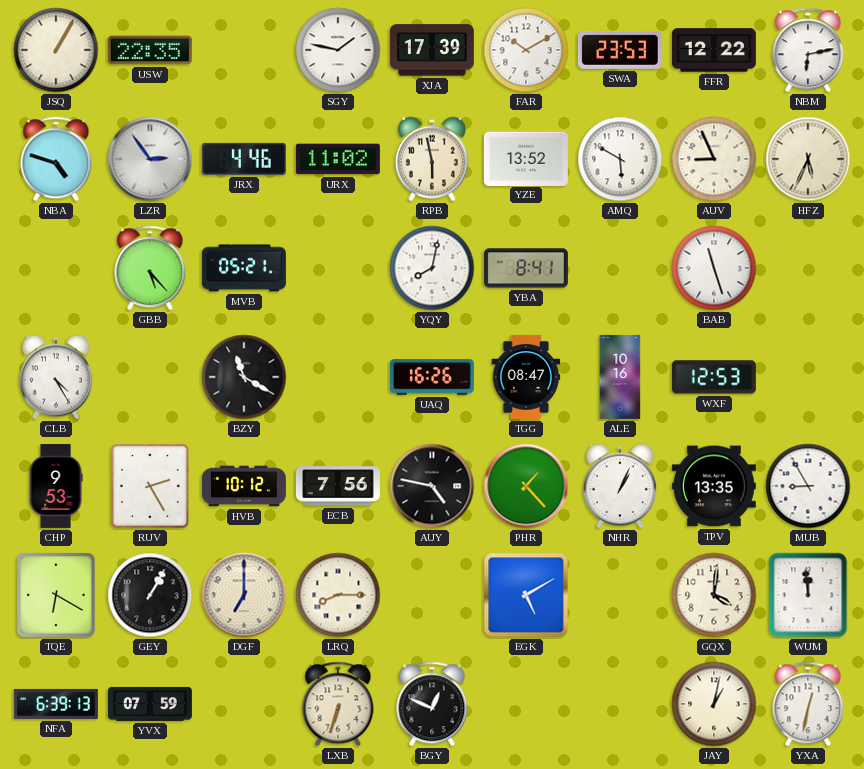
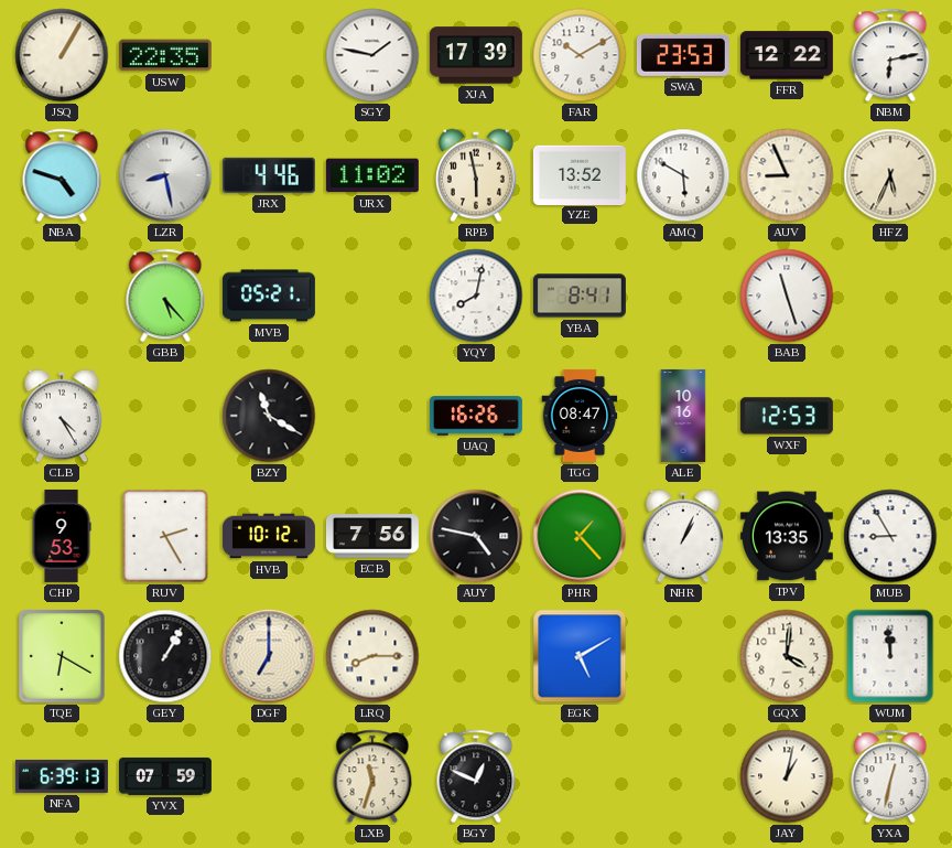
LZR: 2:54 -> 8:28
LXB: 6:33 -> 11:33
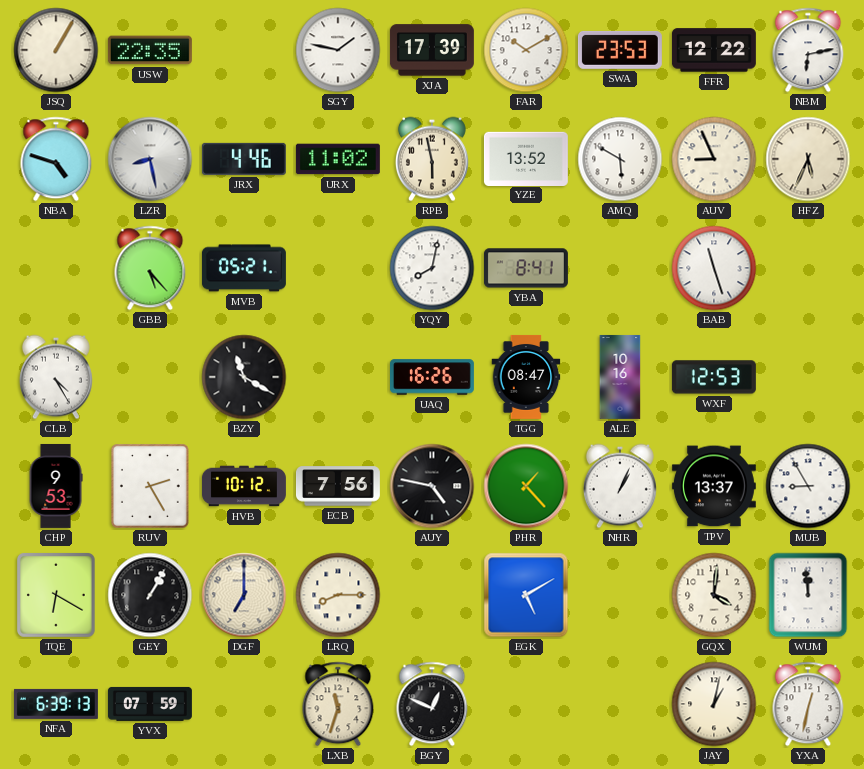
TPV: 13:35 -> 13:37
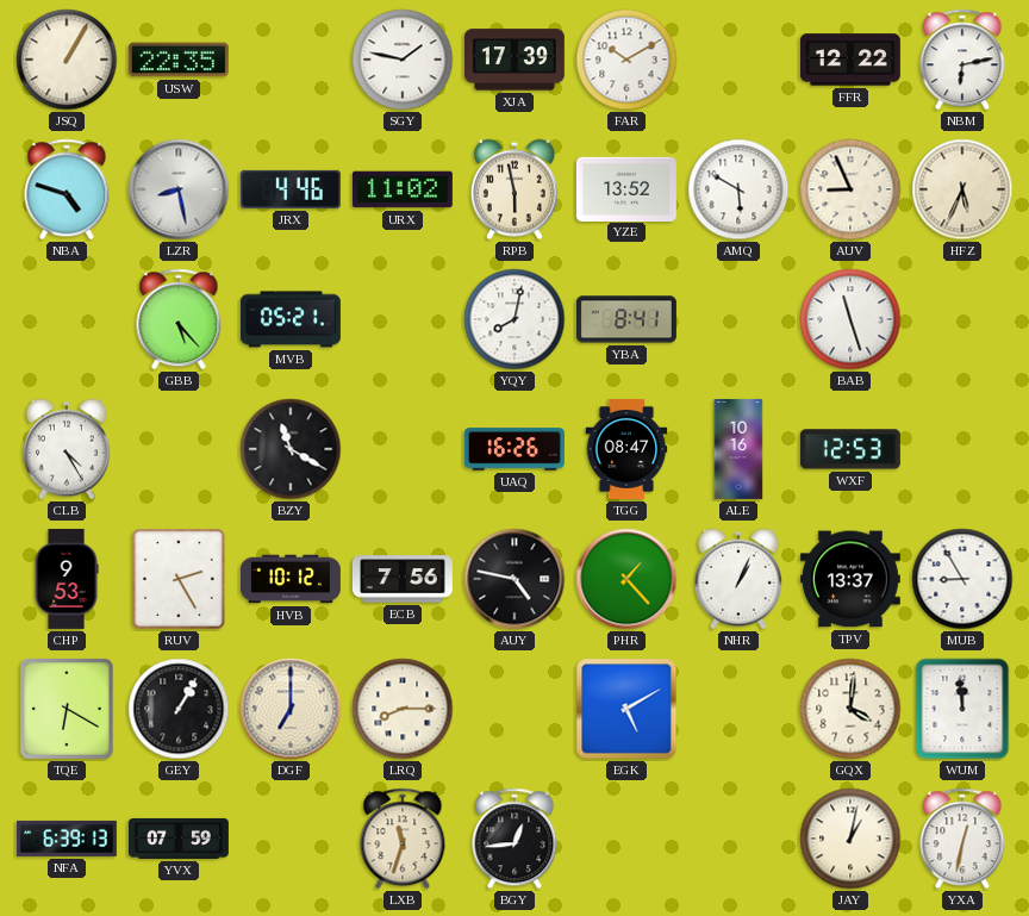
SWA: 23:53 -> none
BGY: 12:49 -> 12:44
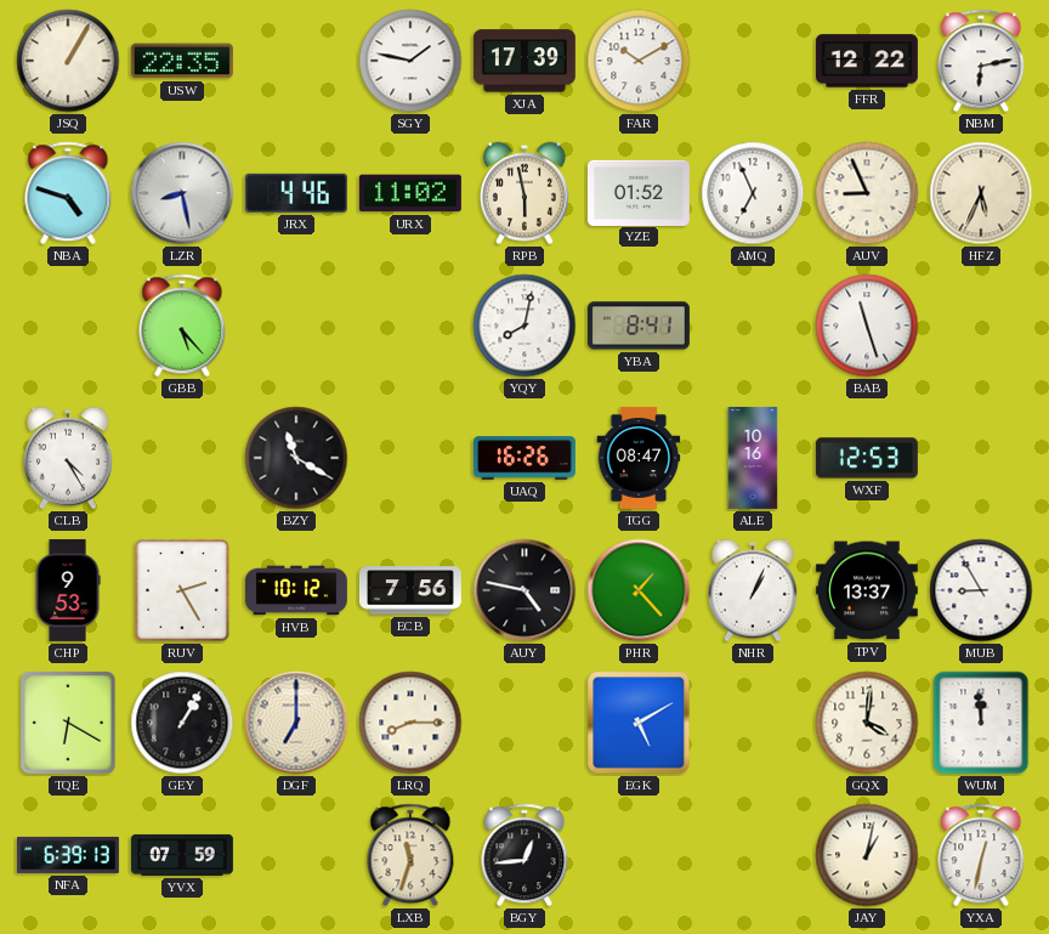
YZE: 13:52 -> 01:52
AMQ: 5:50 -> 6:56
MVB: 05:21 -> none
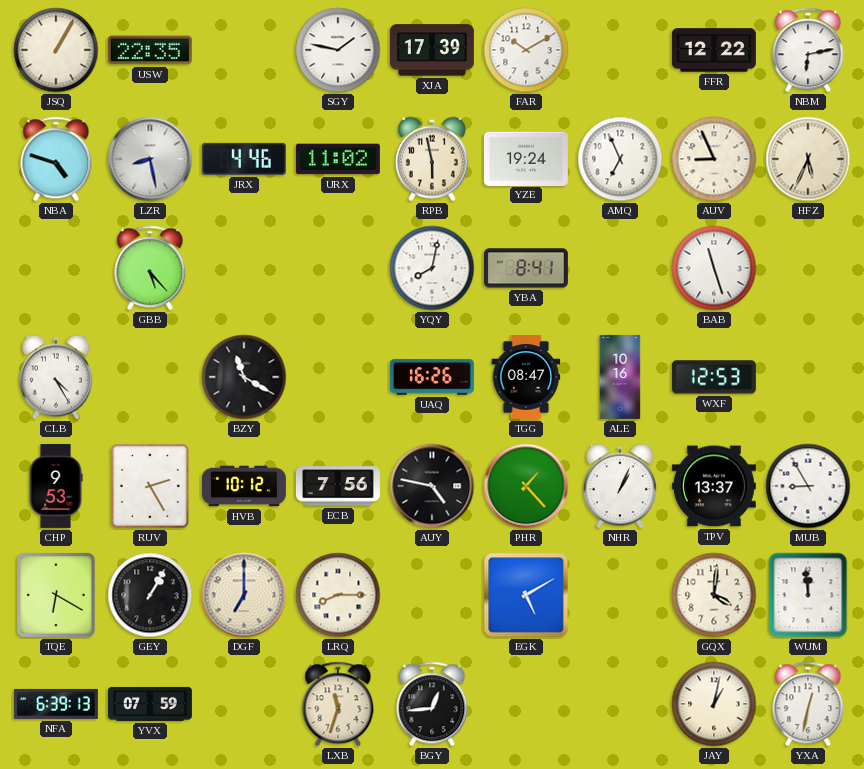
YZE: 01:52 -> 19:24
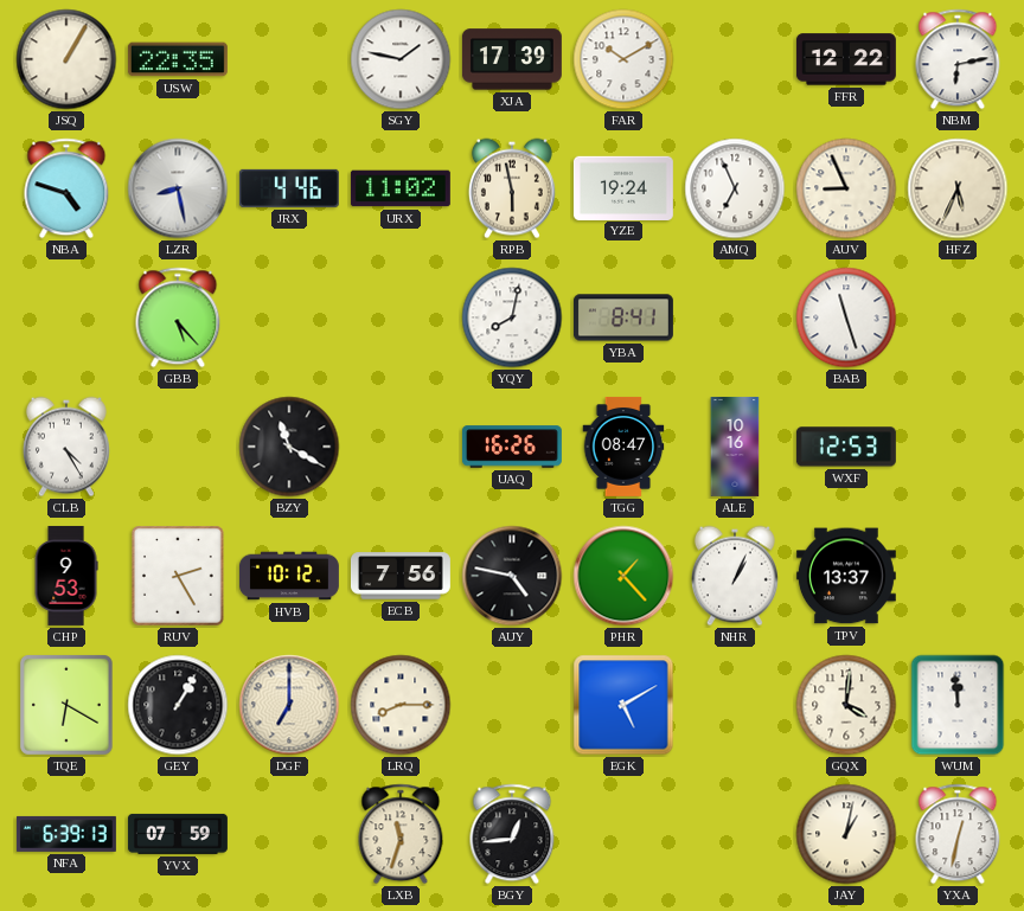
MUB: 8:55 -> none
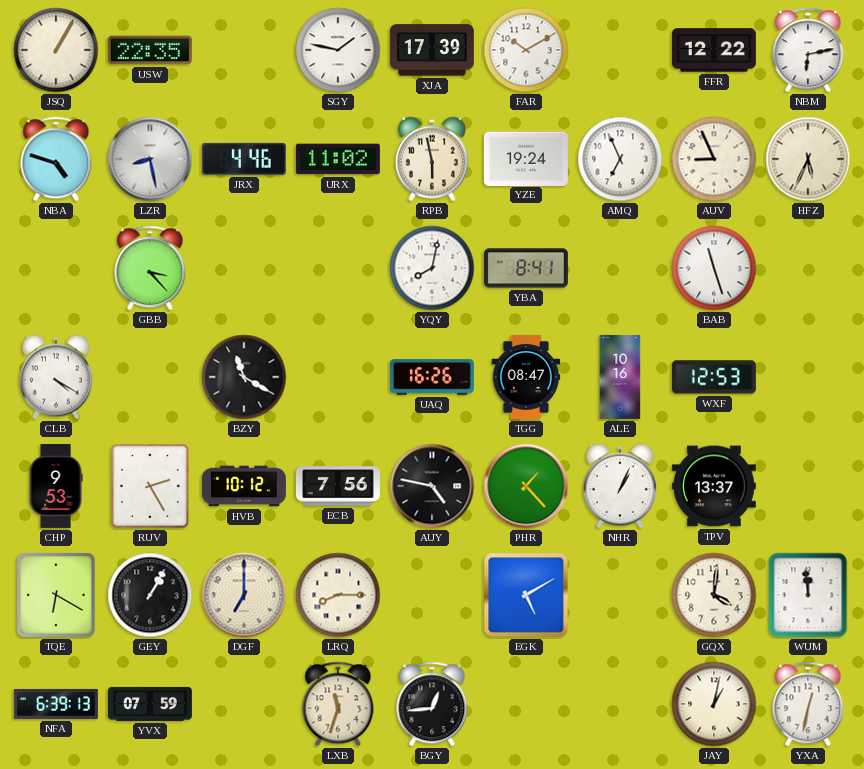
GBB: 5:23 -> 3:23
CLB: 4:25 -> 4:20
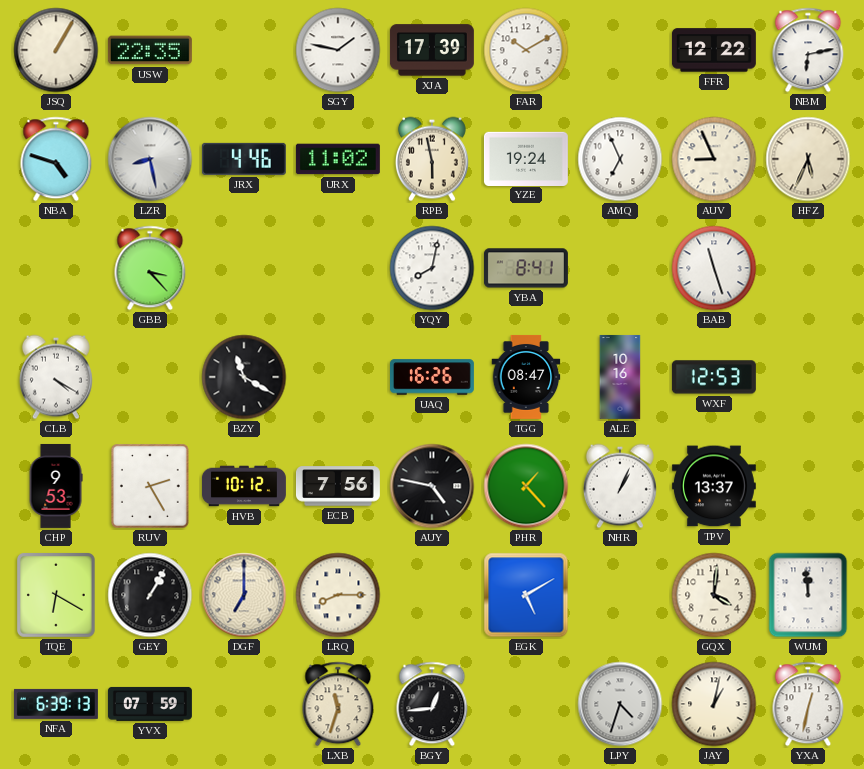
LPY: none -> 4:33
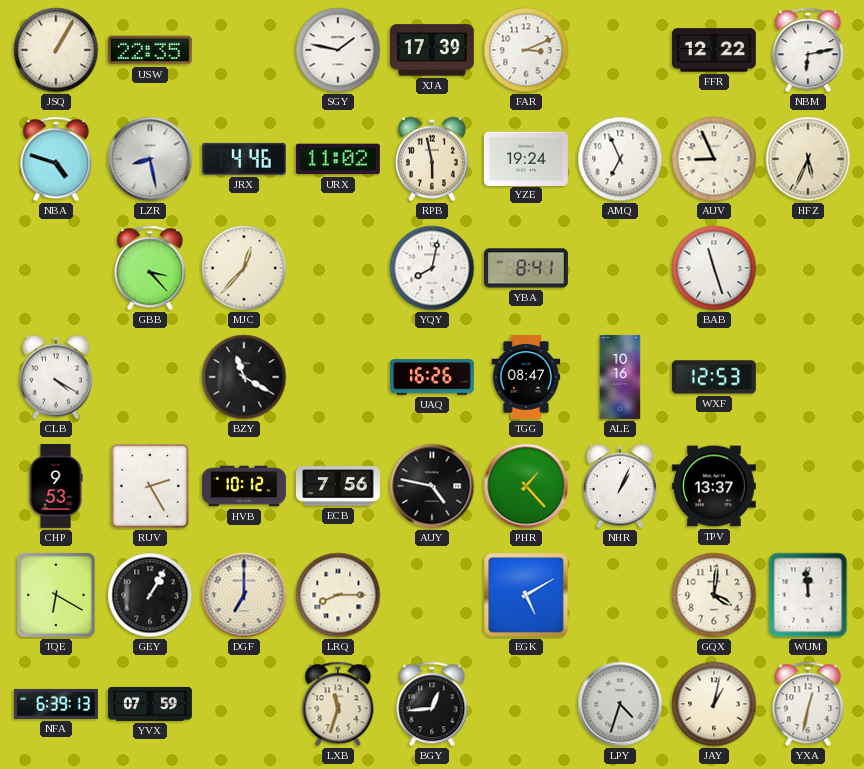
FAR: 10:10 -> 3:11
MJC: none -> 12:37
